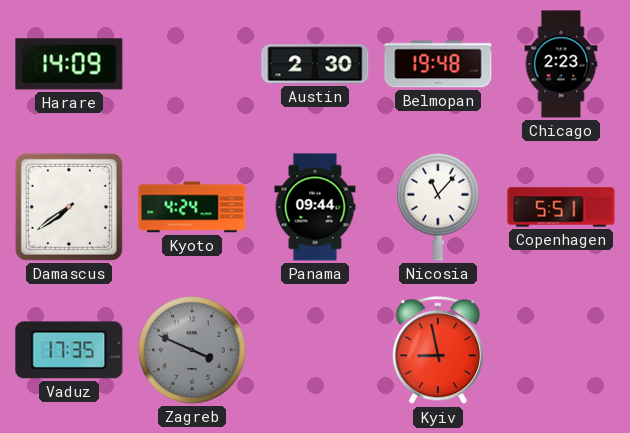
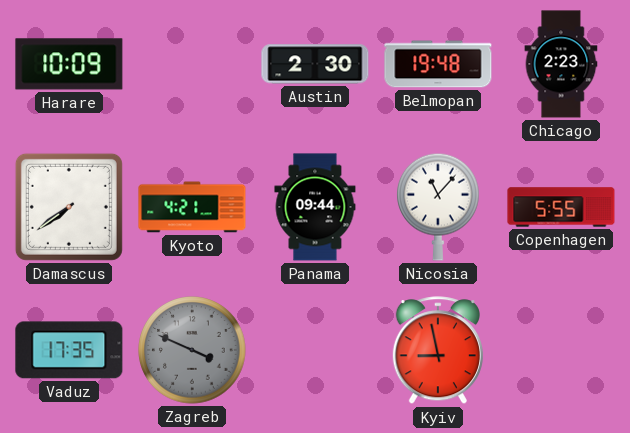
Harare: 14:09 -> 10:09
Kyoto: 4:24 -> 4:21
Copenhagen: 5:51 -> 5:55
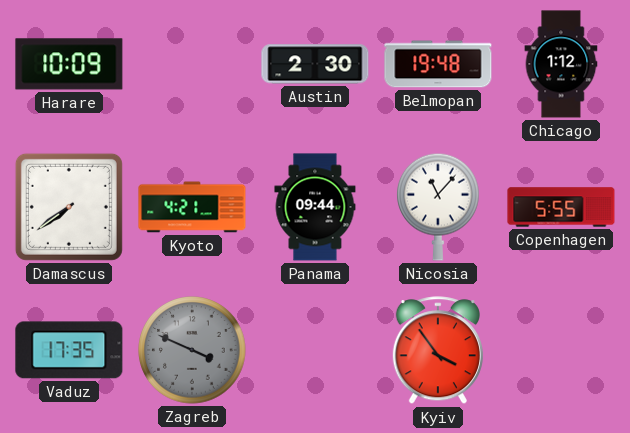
Chicago: 2:23 -> 1:12
Kyiv: 8:58 -> 3:54
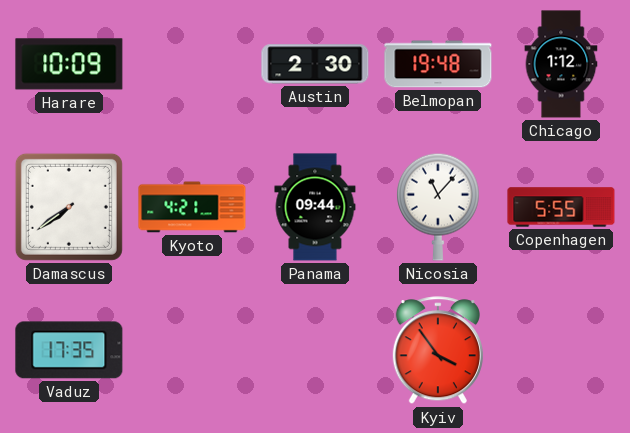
Zagreb: 3:49 -> none
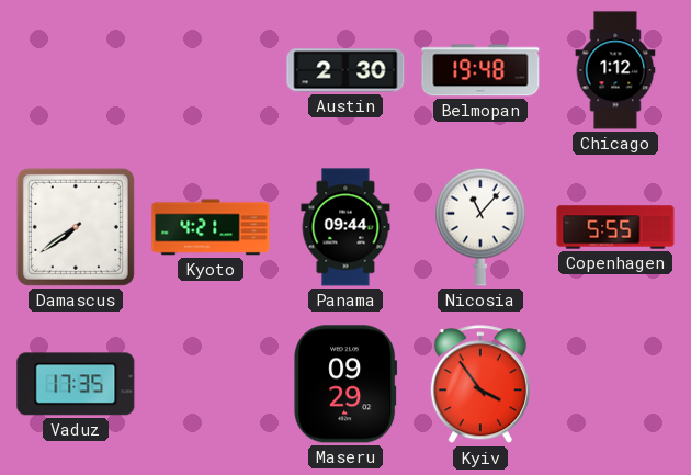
Harare: 10:09 -> none
Maseru: none -> 09:29
